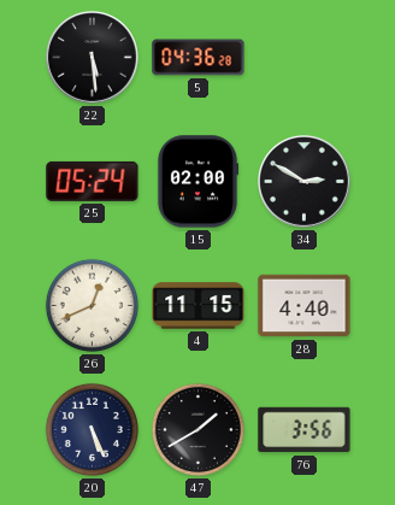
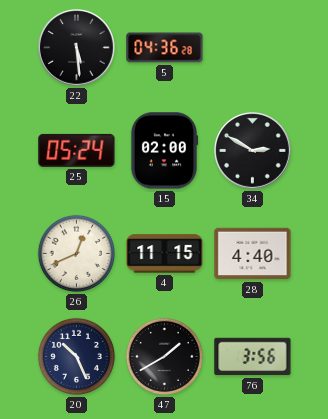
20: 5:26 -> 10:26
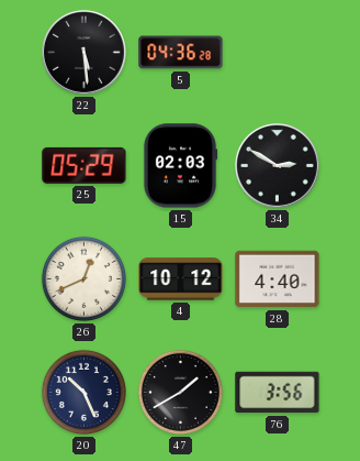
25: 05:24 -> 05:29
15: 02:00 -> 02:03
4: 11:15 -> 10:12
